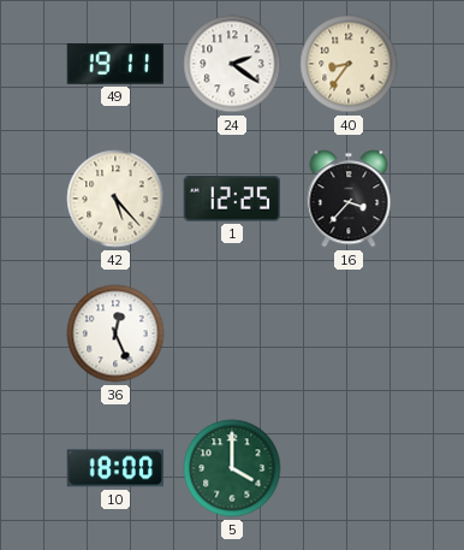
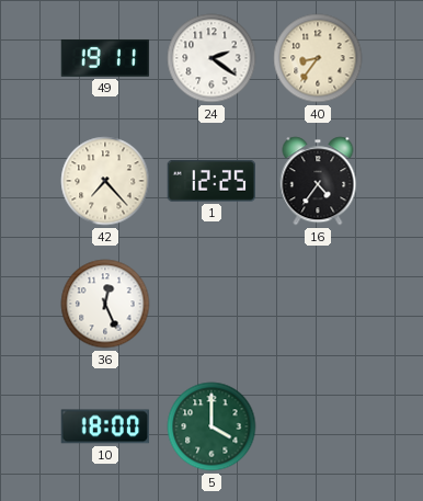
42: 5:23 -> 7:23
16: 3:37 -> 4:36
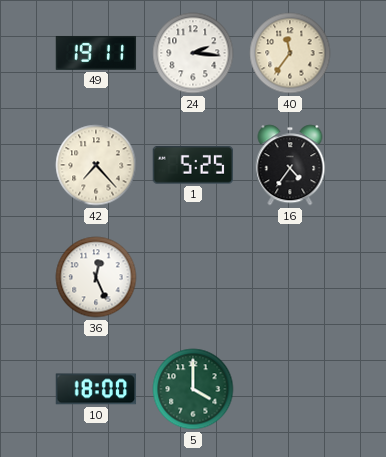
24: 2:21 -> 2:16
40: 8:36 -> 11:36
1: 12:25 -> 5:25
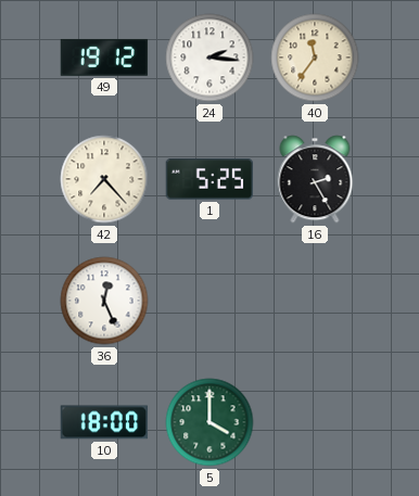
49: 19:11 -> 19:12
16: 4:36 -> 2:25
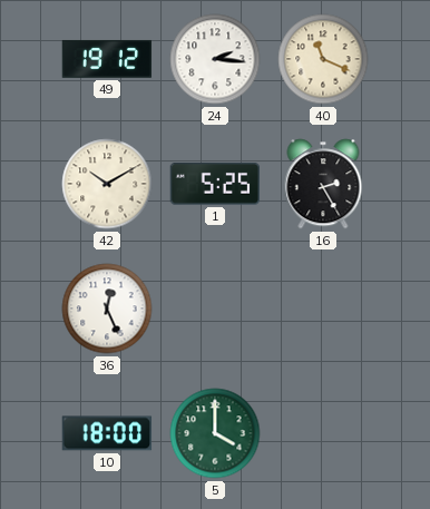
40: 11:36 -> 11:19
42: 7:23 -> 10:10
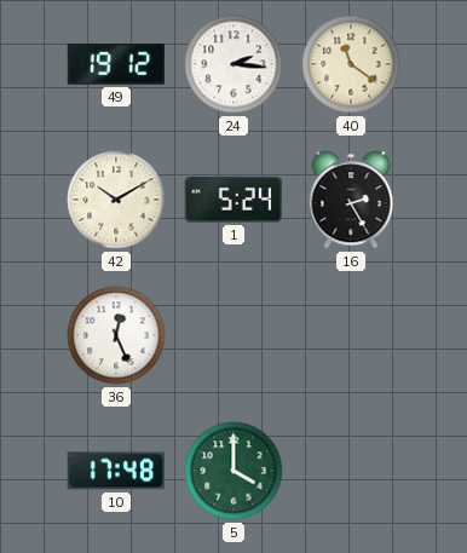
40: 11:19 -> 11:21
1: 5:25 -> 5:24
10: 18:00 -> 17:48
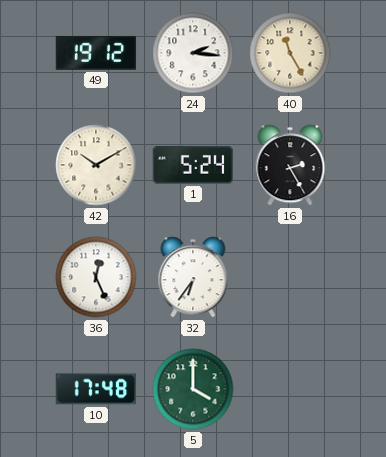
40: 11:21 -> 11:25
32: none -> 6:36
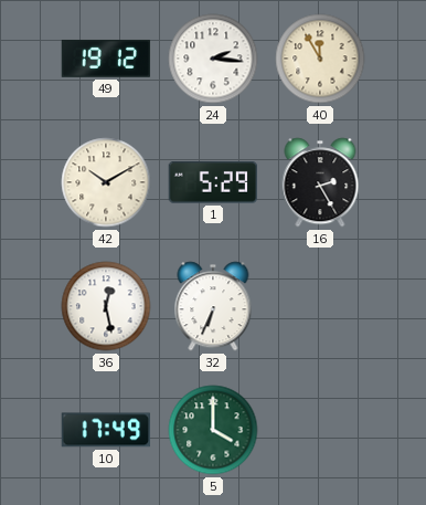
40: 11:25 -> 11:55
1: 5:24 -> 5:29
36: 12:26 -> 12:28
32: 6:36 -> 6:34
10: 17:48 -> 17:49
